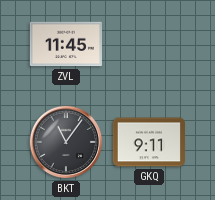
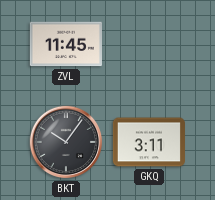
BKT: 11:06 -> 10:06
GKQ: 9:11 -> 3:11
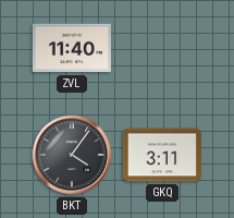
ZVL: 11:45 -> 11:40
BKT: 10:06 -> 4:06
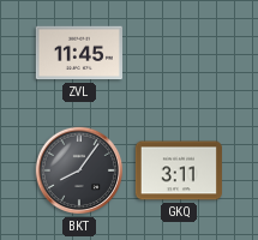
ZVL: 11:40 -> 11:45
BKT: 4:06 -> 8:06
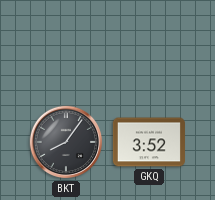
ZVL: 11:45 -> none
GKQ: 3:11 -> 3:52
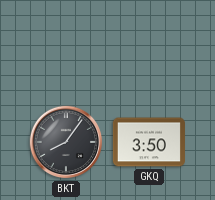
GKQ: 3:52 -> 3:50
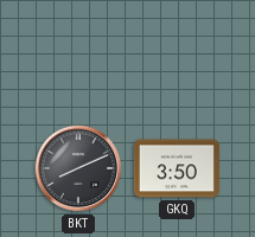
BKT: 8:06 -> 8:11
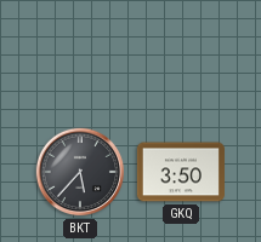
BKT: 8:11 -> 5:37
